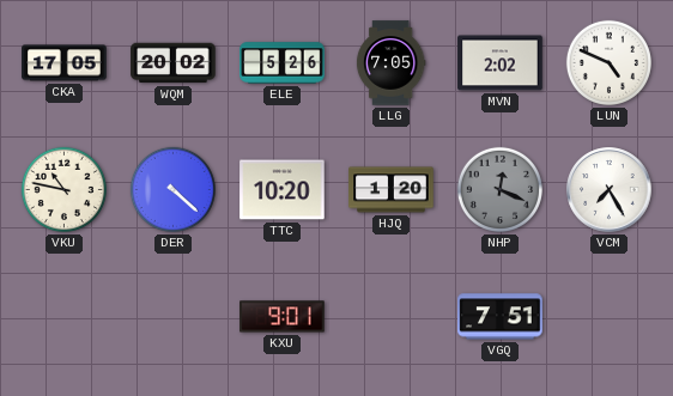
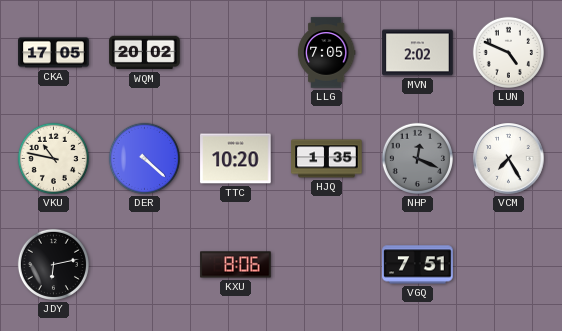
ELE: 5:26 -> none
HJQ: 1:20 -> 1:35
JDY: none -> 6:13
KXU: 9:01 -> 8:06
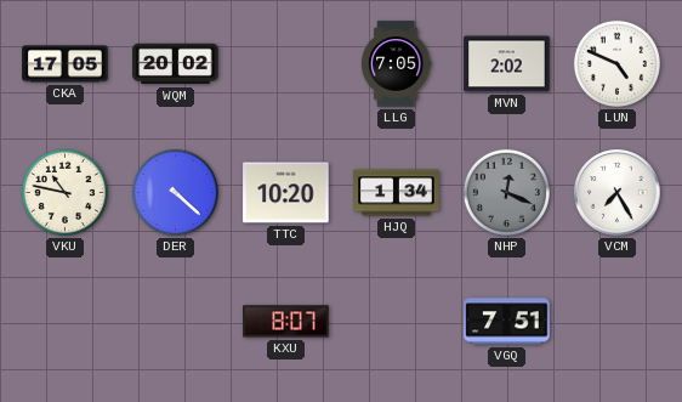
HJQ: 1:35 -> 1:34
JDY: 6:13 -> none
KXU: 8:06 -> 8:07
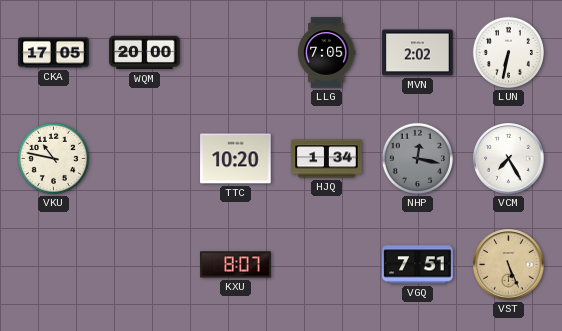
WQM: 20:02 -> 20:00
LUN: 4:49 -> 6:32
DER: 4:22 -> none
NHP: 12:19 -> 12:17
VST: none -> 5:26
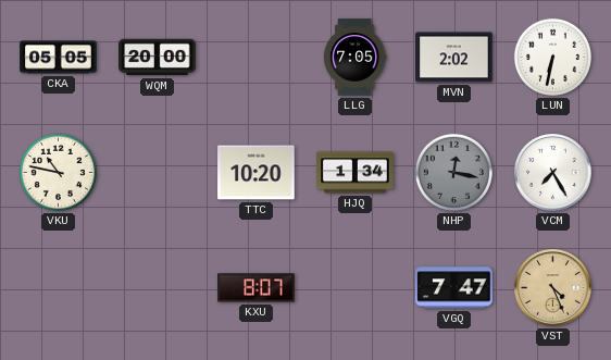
CKA: 17:05 -> 05:05
VGQ: 7:51 -> 7:47
VST: 5:26 -> 4:26
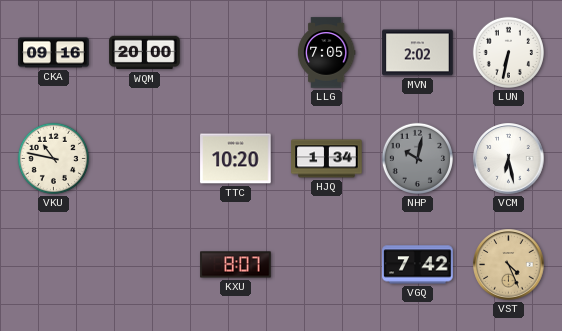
CKA: 05:05 -> 09:16
NHP: 12:17 -> 10:02
VCM: 7:25 -> 6:28
VGQ: 7:47 -> 7:42
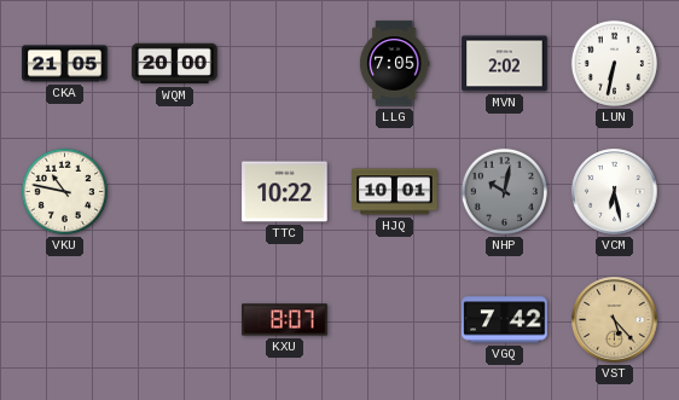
CKA: 09:16 -> 21:05
TTC: 10:20 -> 10:22
HJQ: 1:34 -> 10:01
VST: 4:26 -> 5:23
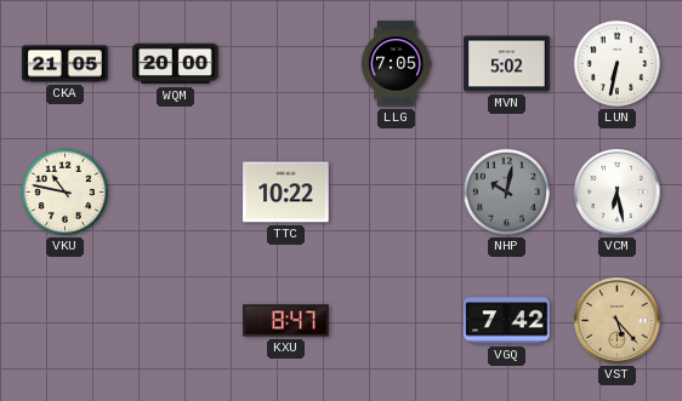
MVN: 2:02 -> 5:02
HJQ: 10:01 -> none
KXU: 8:07 -> 8:47
